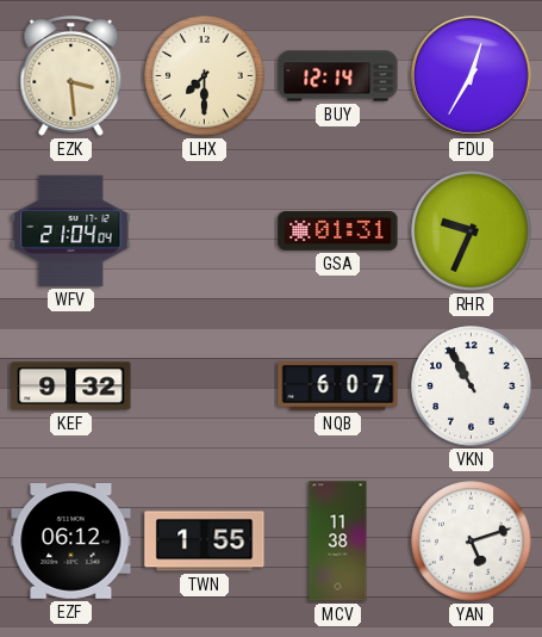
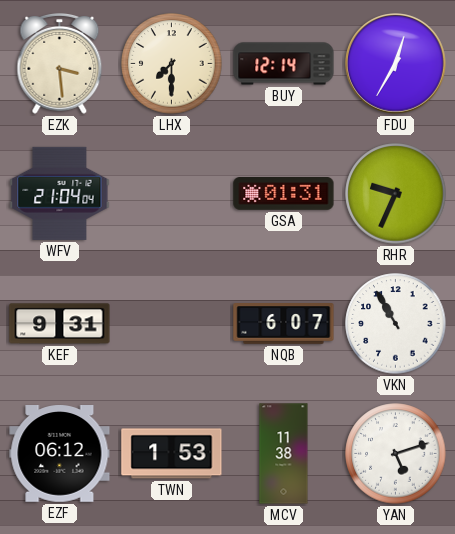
KEF: 9:32 -> 9:31
TWN: 1:55 -> 1:53
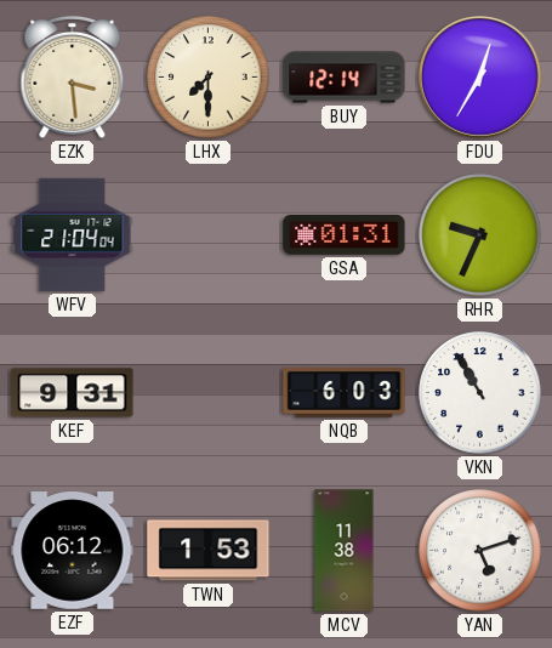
NQB: 6:07 -> 6:03
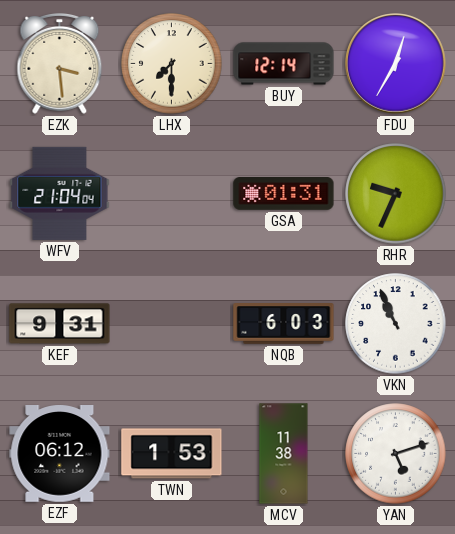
VKN: 10:55 -> 10:56
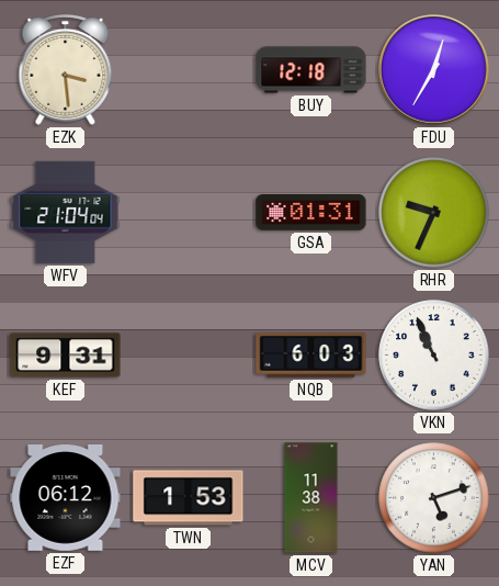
LHX: 7:30 -> none
BUY: 12:14 -> 12:18
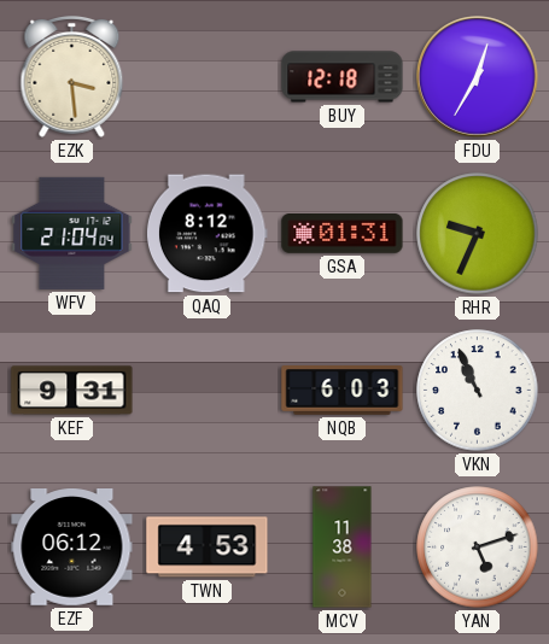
QAQ: none -> 8:12
TWN: 1:53 -> 4:53
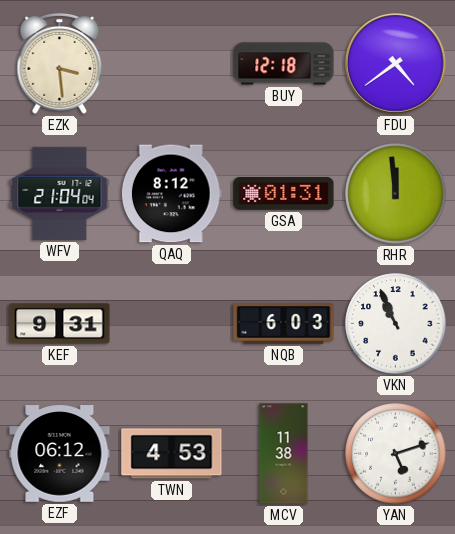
FDU: 12:35 -> 4:39
RHR: 9:34 -> 11:59
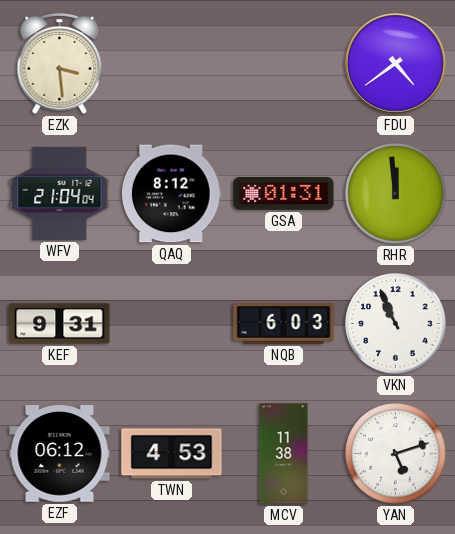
BUY: 12:18 -> none
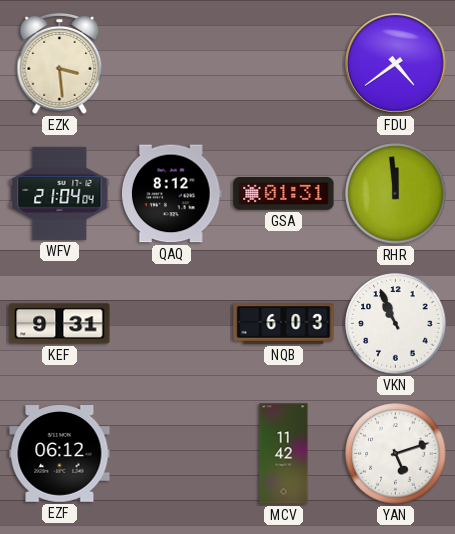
TWN: 4:53 -> none
MCV: 11:38 -> 11:42
